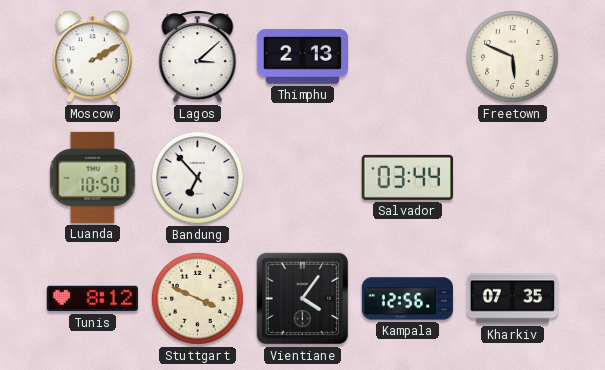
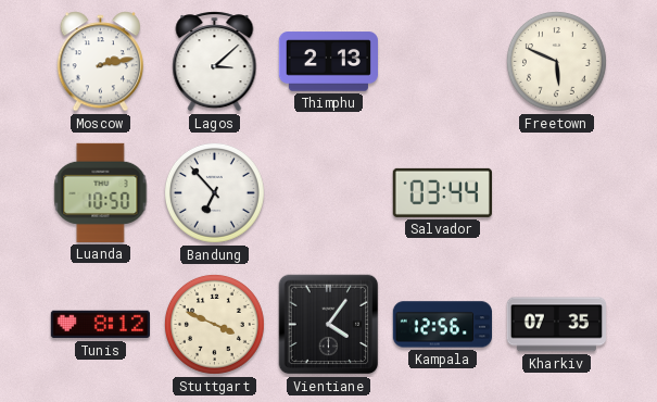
Moscow: 2:10 -> 2:13
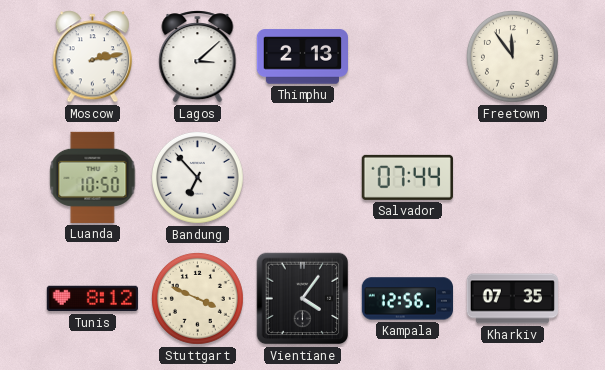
Freetown: 5:49 -> 11:54
Salvador: 03:44 -> 07:44
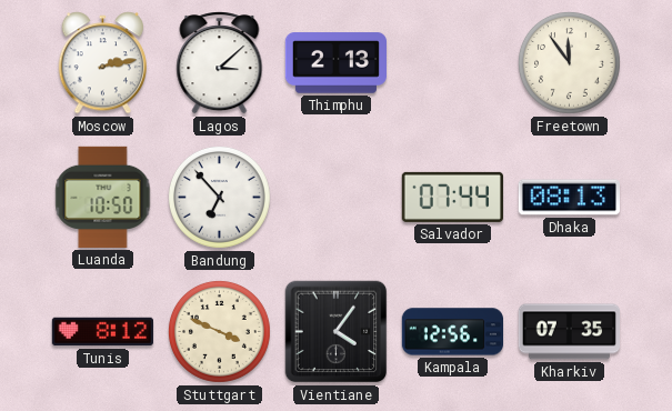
Dhaka: none -> 08:13
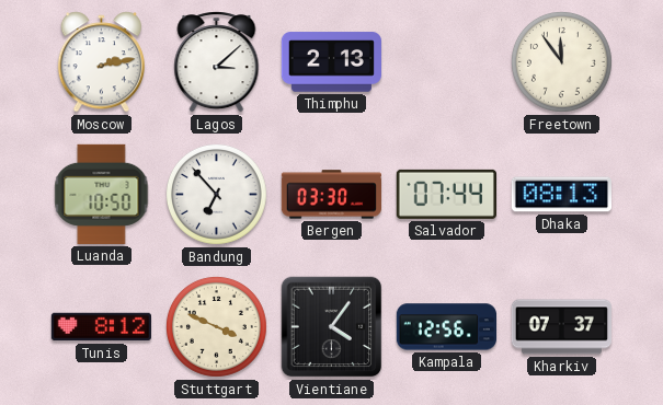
Bergen: none -> 03:30
Kharkiv: 07:35 -> 07:37
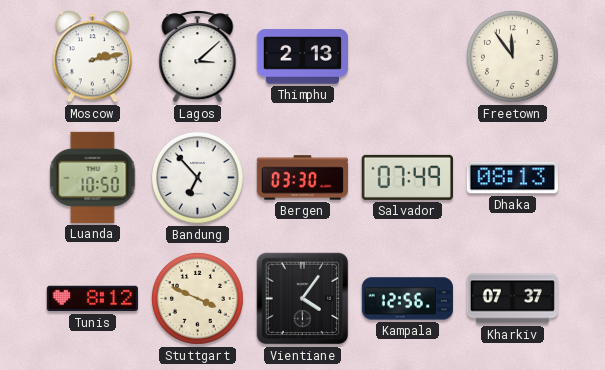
Salvador: 07:44 -> 07:49
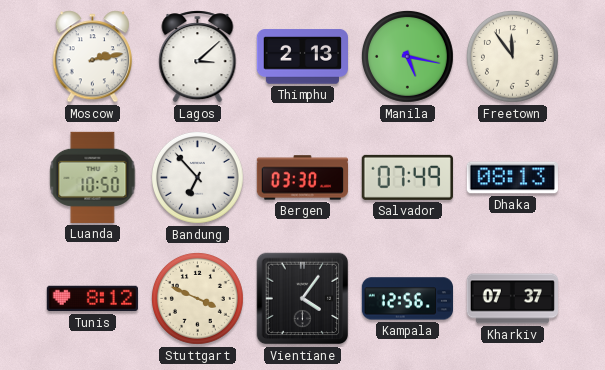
Manila: none -> 5:17
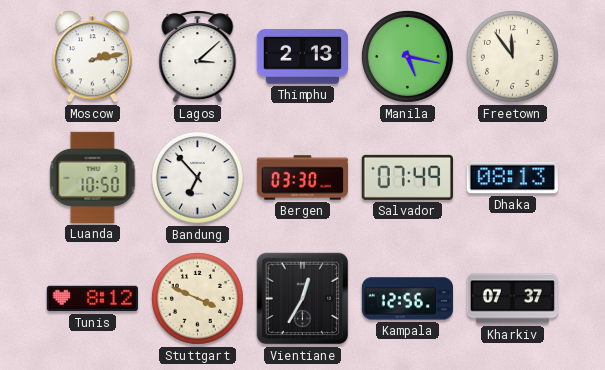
Vientiane: 4:06 -> 12:35
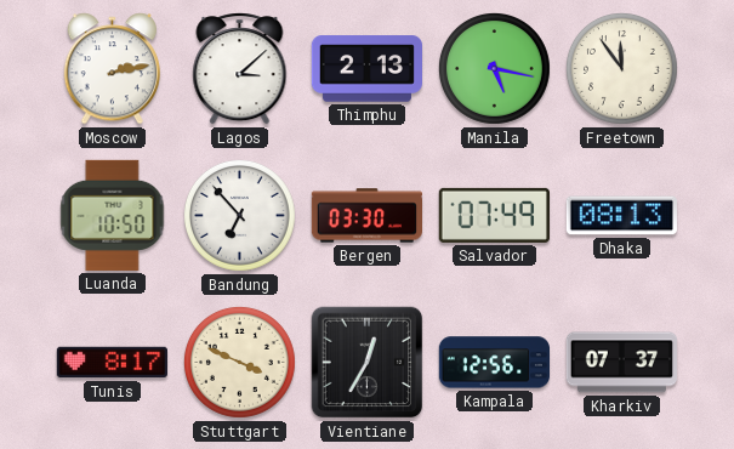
Tunis: 8:12 -> 8:17
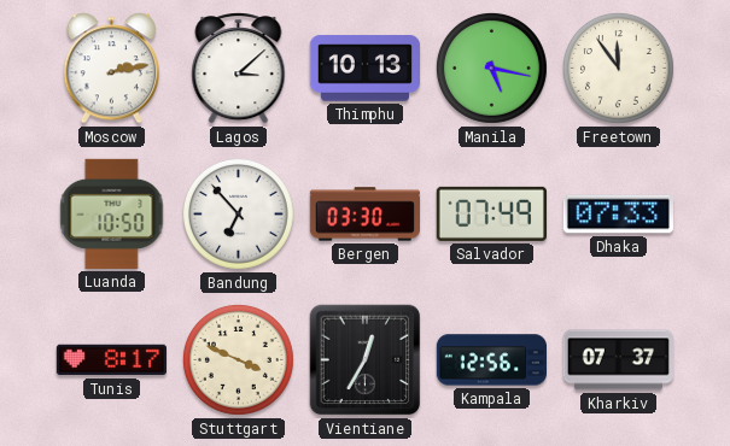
Thimphu: 2:13 -> 10:13
Dhaka: 08:13 -> 07:33
